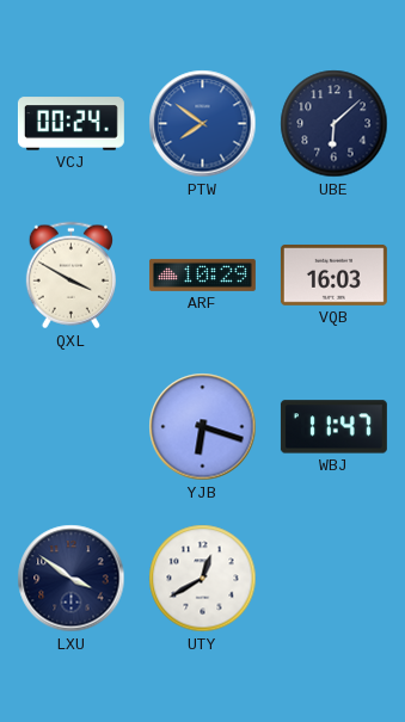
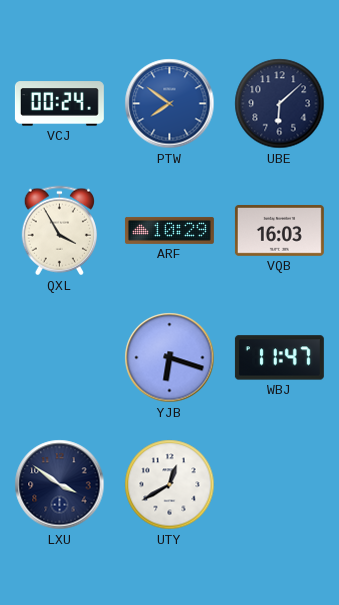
QXL: 3:50 -> 3:55
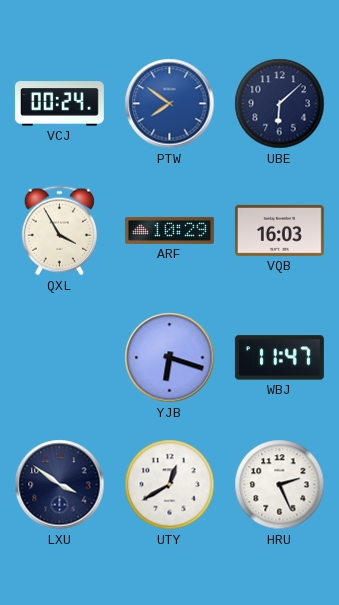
HRU: none -> 2:26
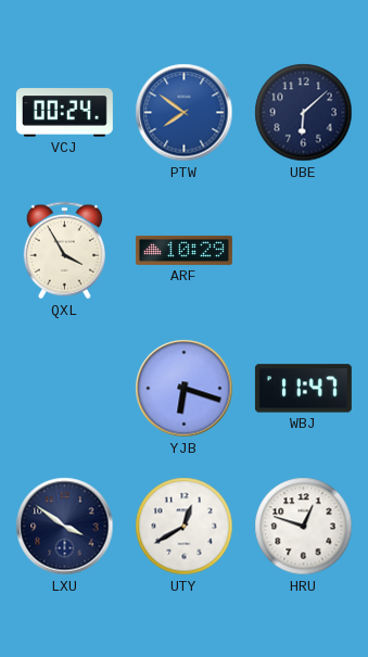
VQB: 16:03 -> none
HRU: 2:26 -> 12:48
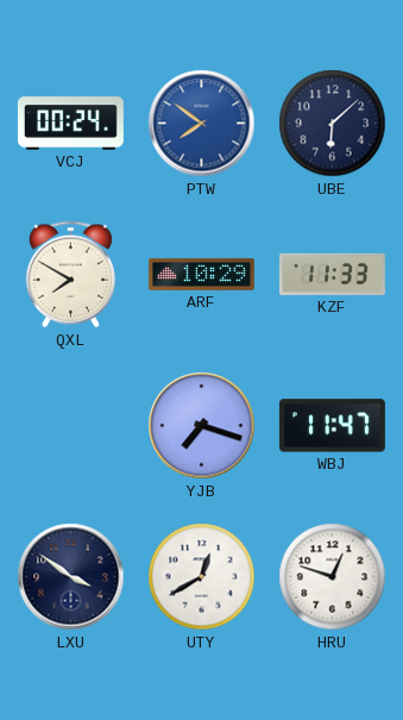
QXL: 3:55 -> 7:50
KZF: none -> 11:33
YJB: 6:18 -> 7:18
